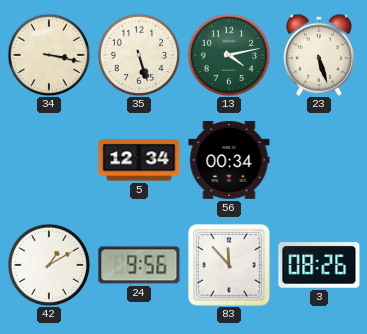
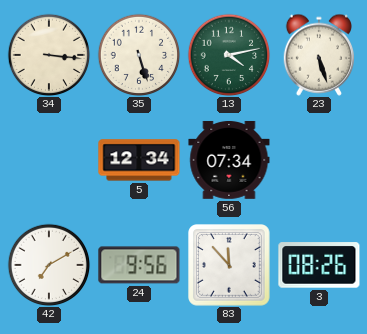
34: 3:17 -> 3:16
56: 00:34 -> 07:34
42: 1:10 -> 7:10
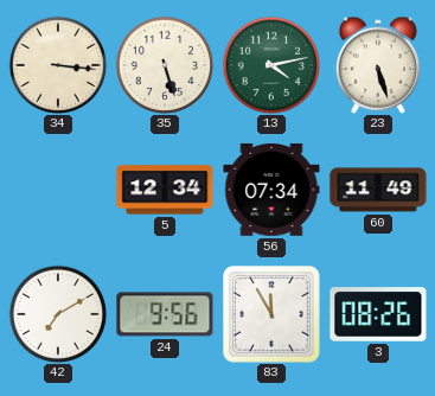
60: none -> 11:49
83: 11:53 -> 11:55
